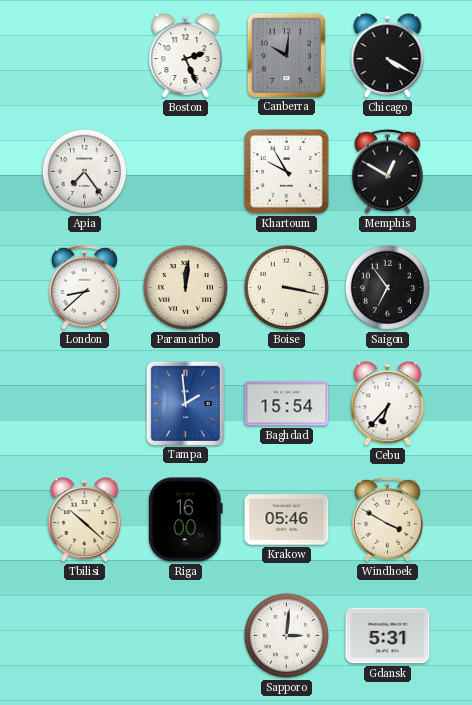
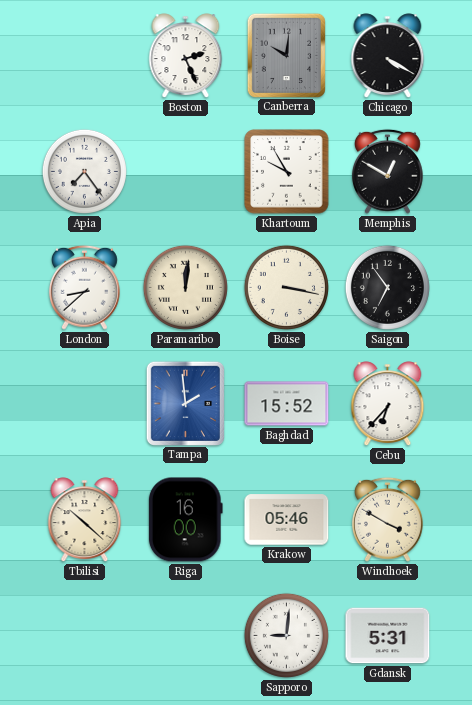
Baghdad: 15:54 -> 15:52
Sapporo: 3:01 -> 9:01
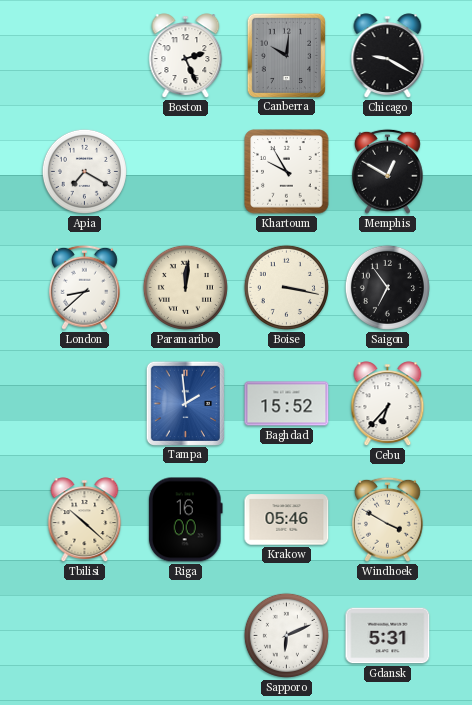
Chicago: 4:20 -> 9:20
Apia: 7:24 -> 7:20
Sapporo: 9:01 -> 6:11
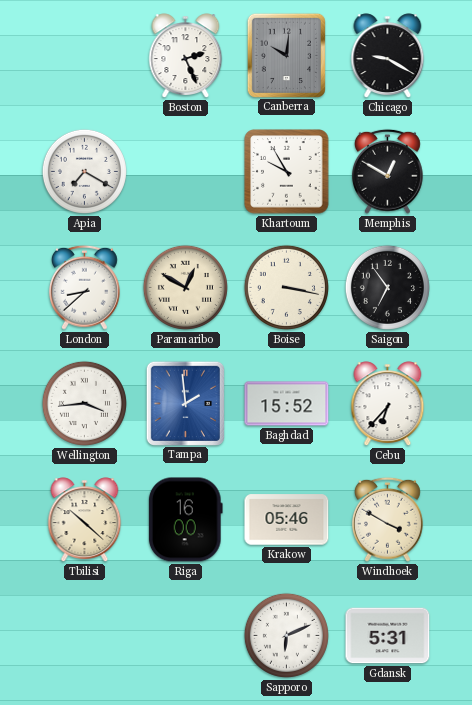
Paramaribo: 12:01 -> 12:50
Wellington: none -> 3:44
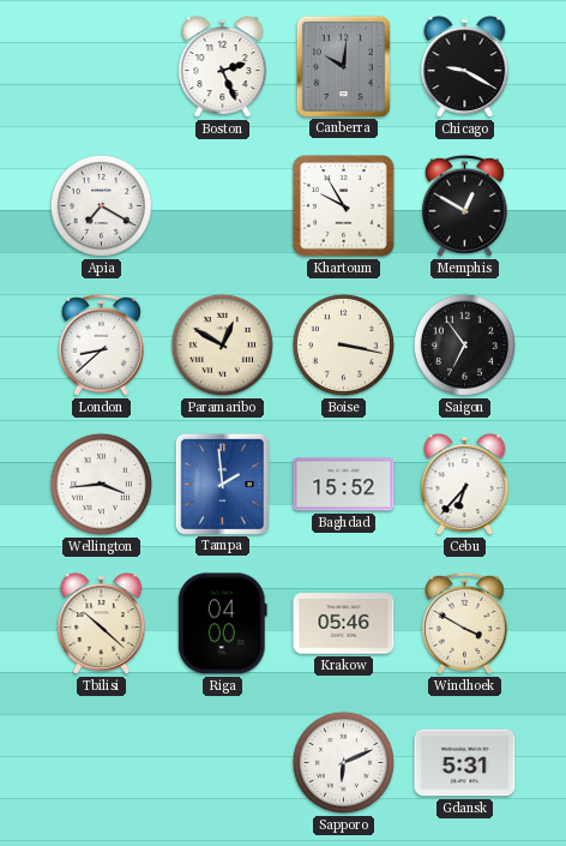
Riga: 16:00 -> 04:00
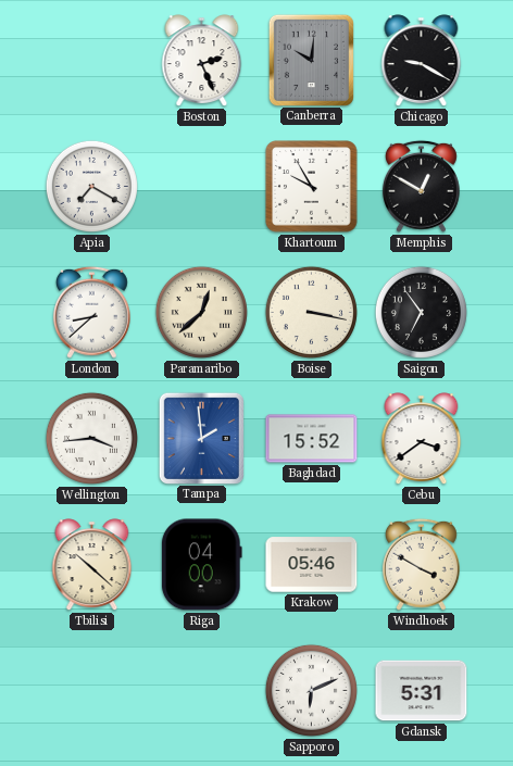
Paramaribo: 12:50 -> 12:38
Cebu: 6:37 -> 3:39
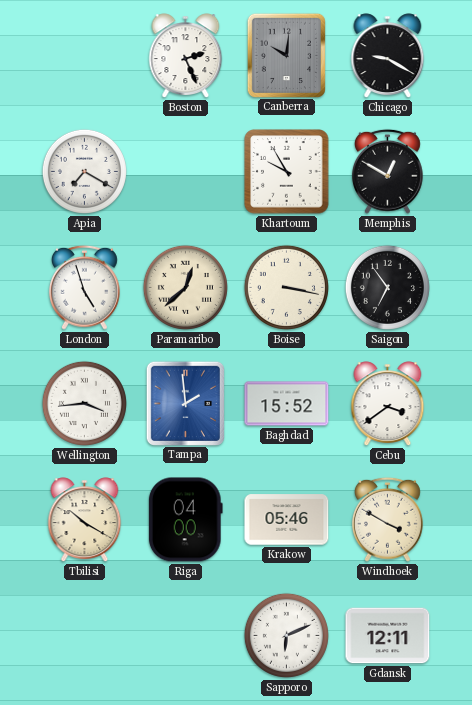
London: 8:38 -> 4:57
Tbilisi: 10:22 -> 10:20
Gdansk: 5:31 -> 12:11
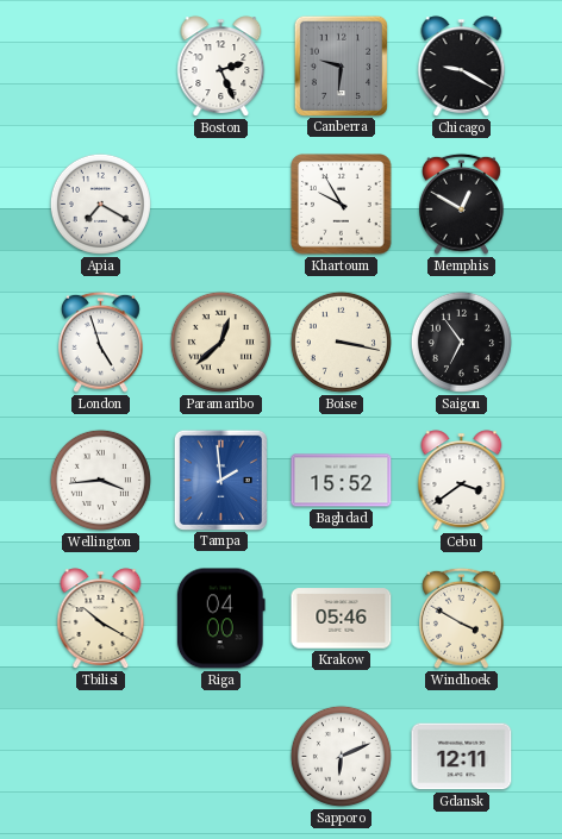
Canberra: 10:01 -> 9:31
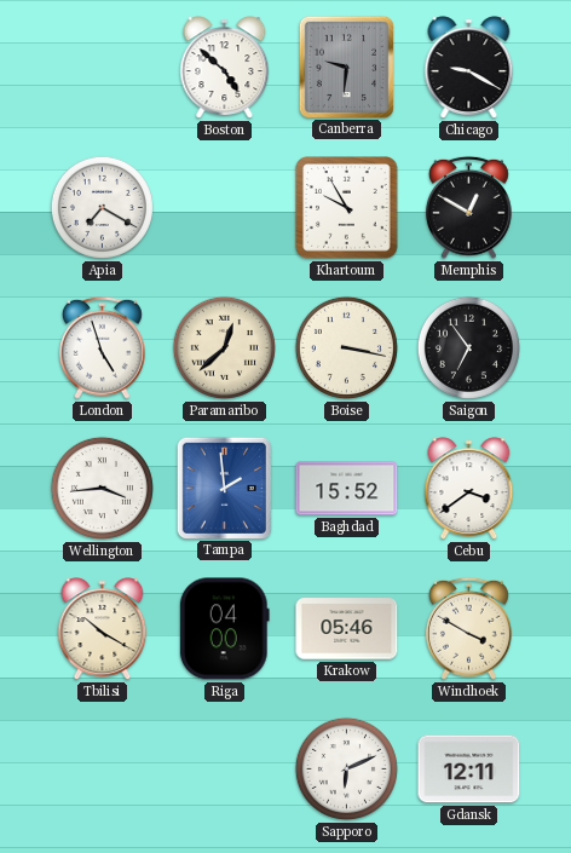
Boston: 2:26 -> 4:52
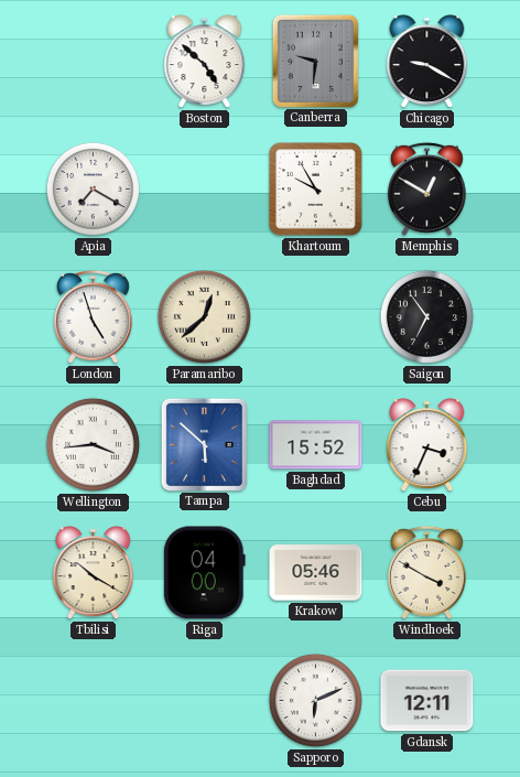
Boise: 3:17 -> none
Tampa: 1:59 -> 5:52
Cebu: 3:39 -> 3:34
